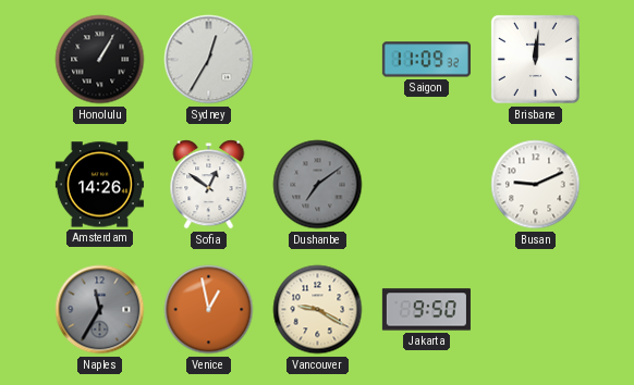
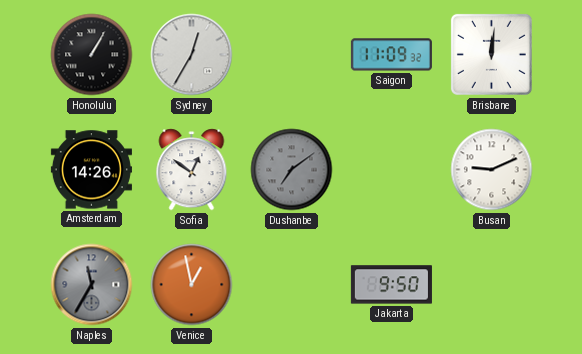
Vancouver: 9:20 -> none
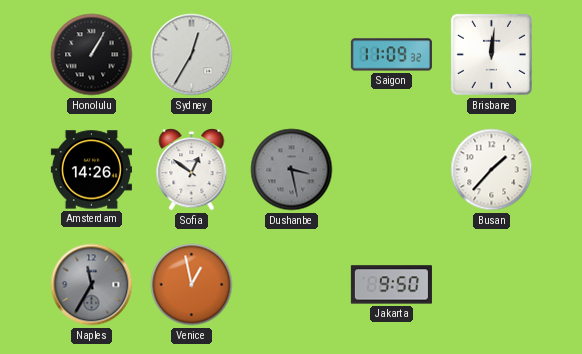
Dushanbe: 7:09 -> 3:28
Busan: 9:11 -> 1:37
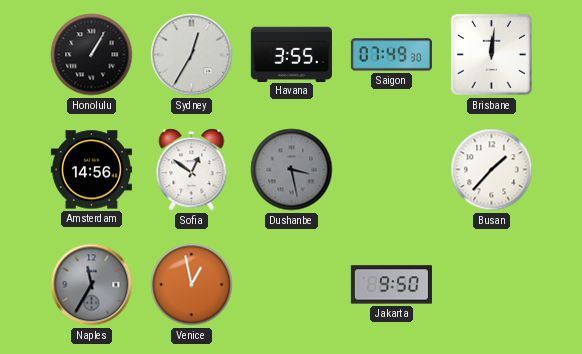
Havana: none -> 3:55
Saigon: 11:09 -> 07:49
Amsterdam: 14:26 -> 14:56
